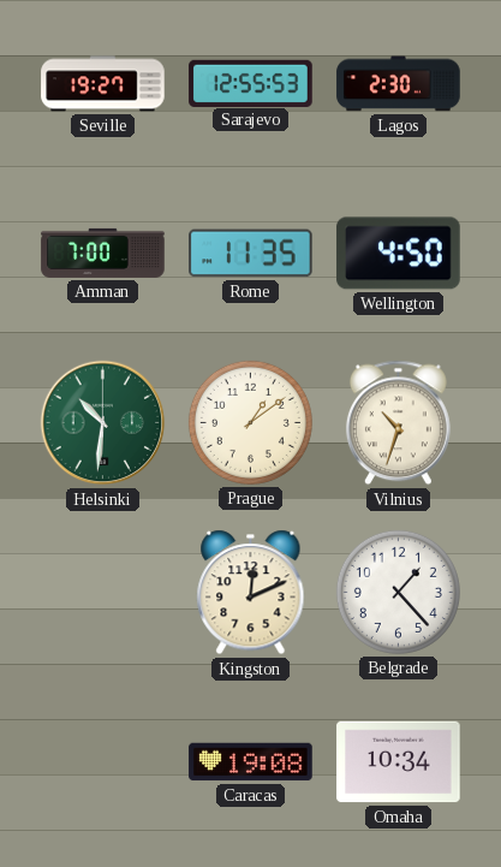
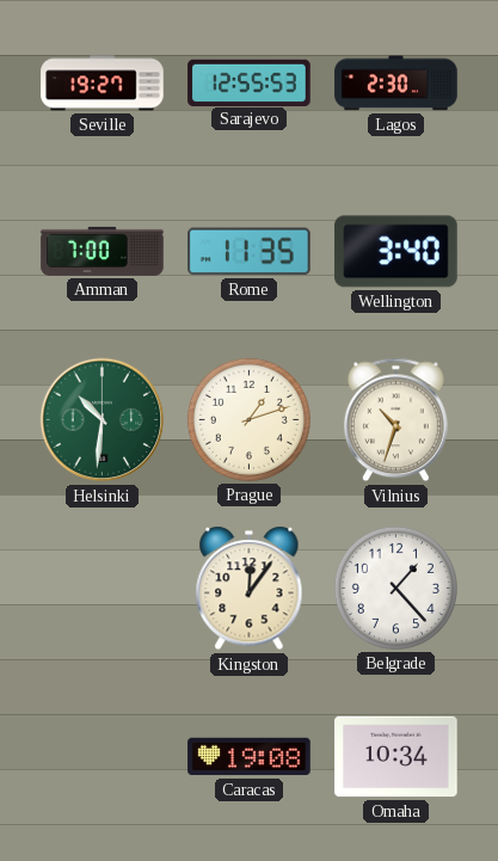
Wellington: 4:50 -> 3:40
Prague: 1:09 -> 1:12
Kingston: 12:11 -> 12:06
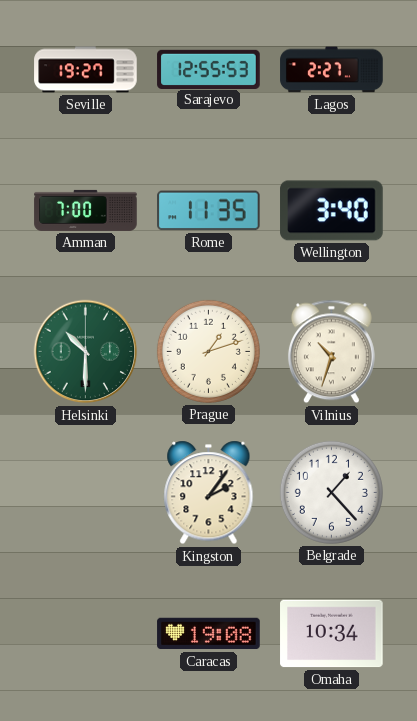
Lagos: 2:30 -> 2:27
Helsinki: 10:31 -> 10:30
Kingston: 12:06 -> 2:06
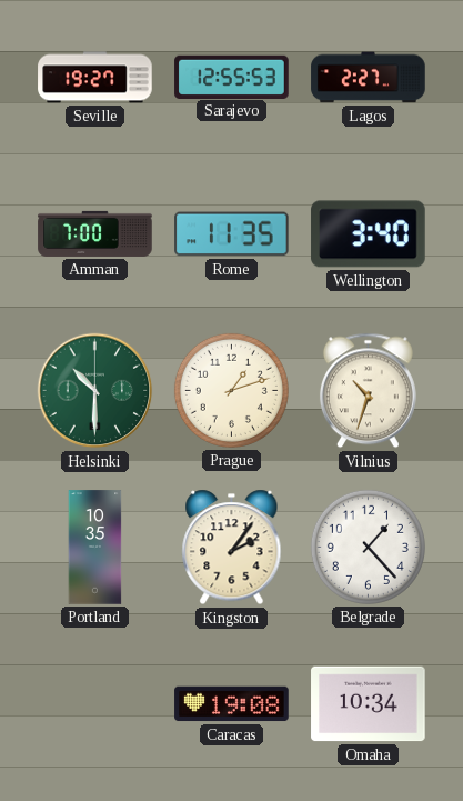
Portland: none -> 10:35
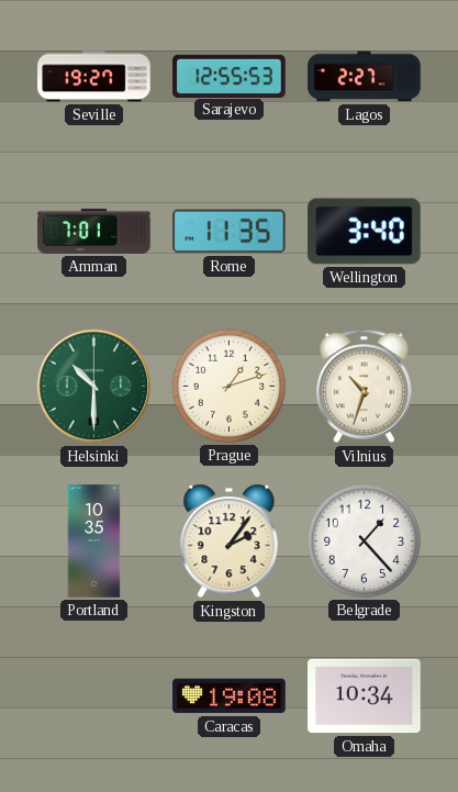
Amman: 7:00 -> 7:01
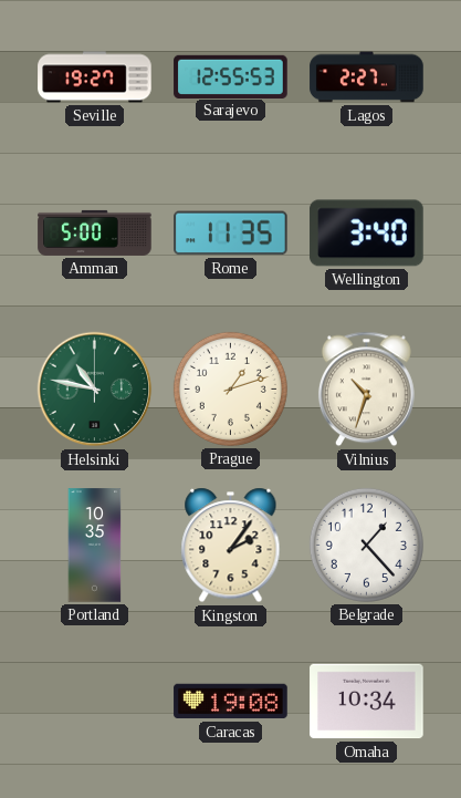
Amman: 7:01 -> 5:00
Helsinki: 10:30 -> 10:47
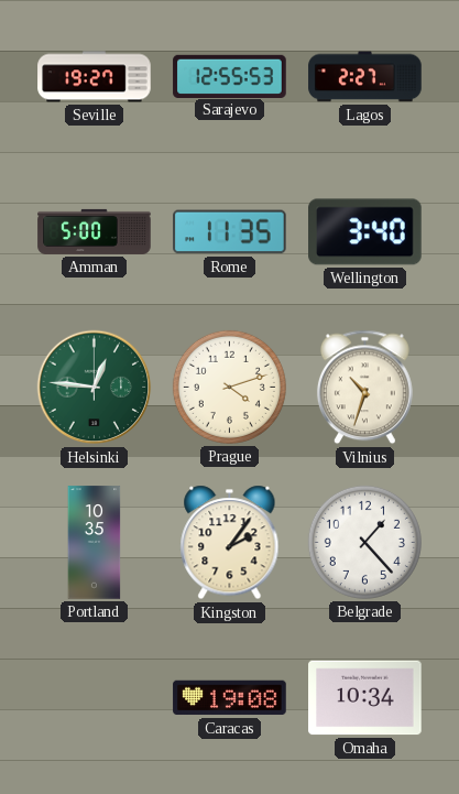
Helsinki: 10:47 -> 12:46
Prague: 1:12 -> 4:12
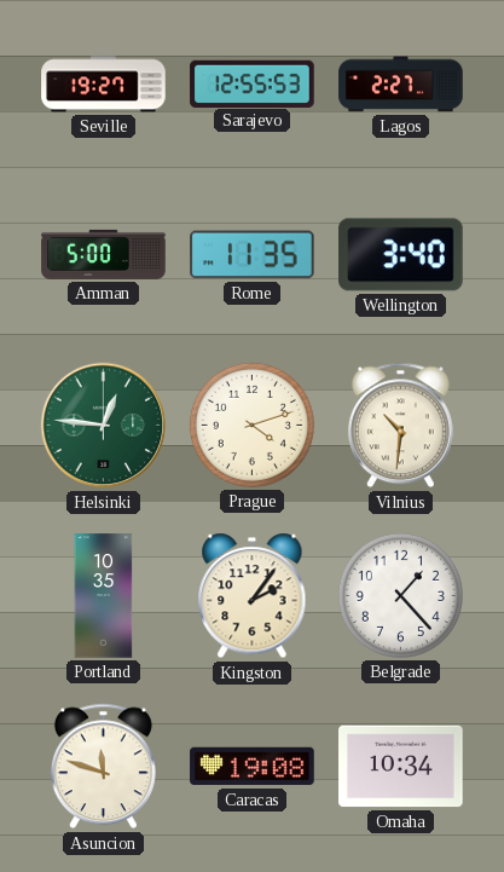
Vilnius: 10:33 -> 10:31
Asuncion: none -> 11:48
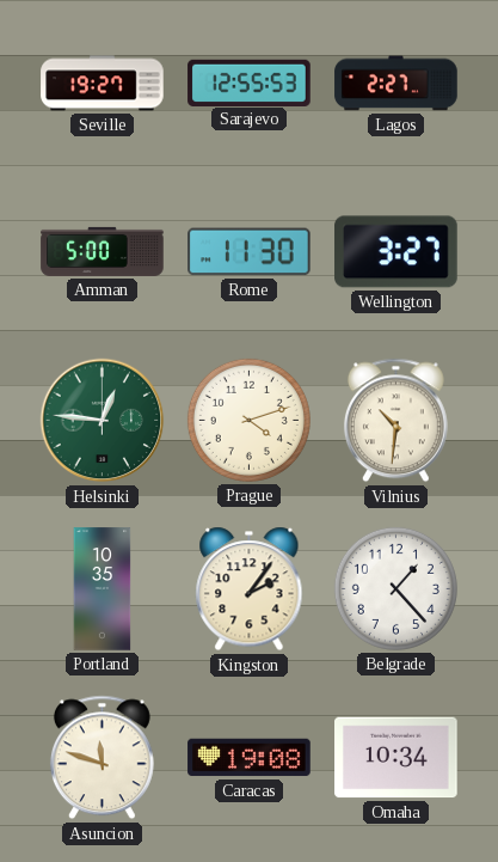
Rome: 11:35 -> 11:30
Wellington: 3:40 -> 3:27
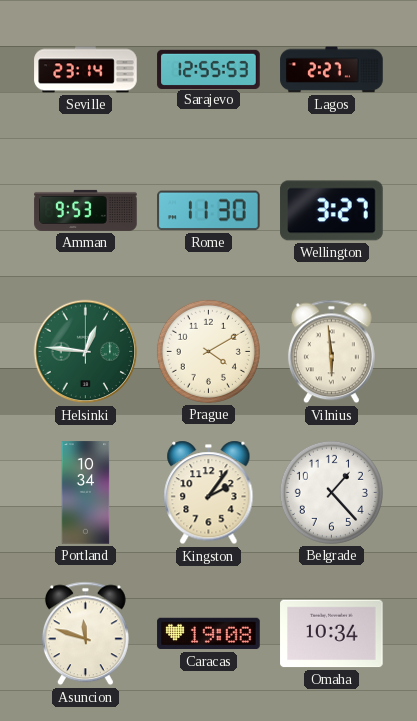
Seville: 19:27 -> 23:14
Amman: 5:00 -> 9:53
Prague: 4:12 -> 4:10
Vilnius: 10:31 -> 5:59
Portland: 10:35 -> 10:34
